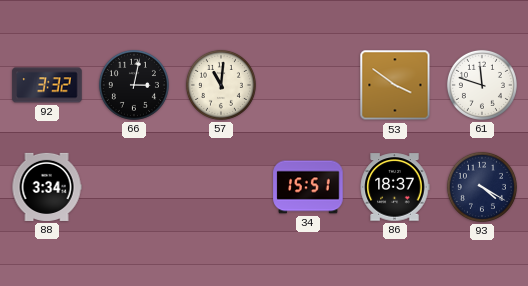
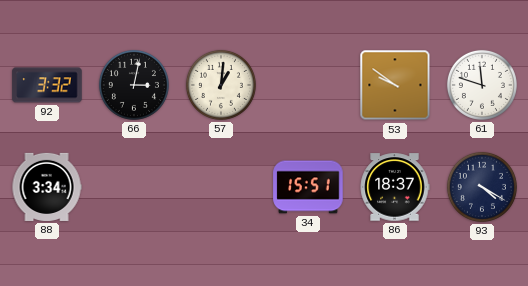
57: 11:01 -> 1:01
53: 3:51 -> 9:51
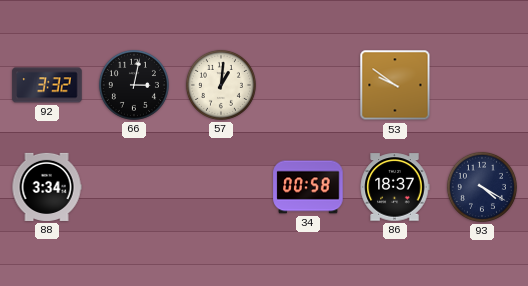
61: 11:48 -> none
34: 15:51 -> 00:58
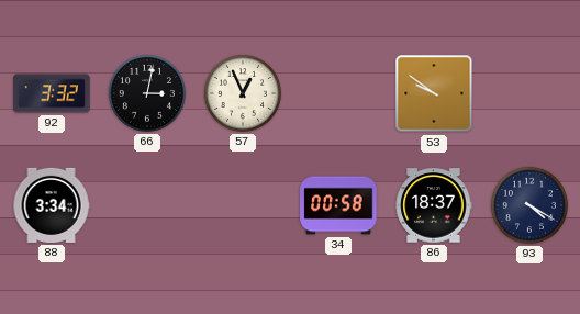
57: 1:01 -> 12:56
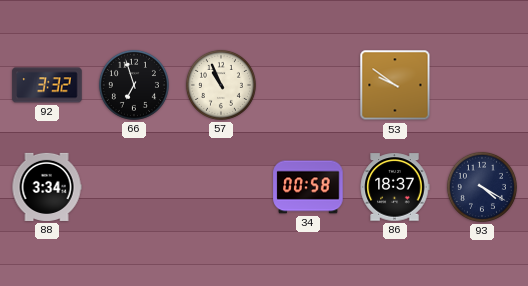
66: 3:02 -> 6:57
57: 12:56 -> 10:56
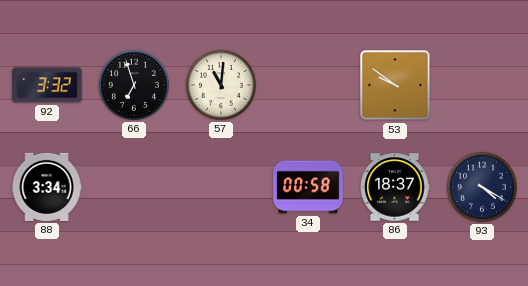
57: 10:56 -> 11:01
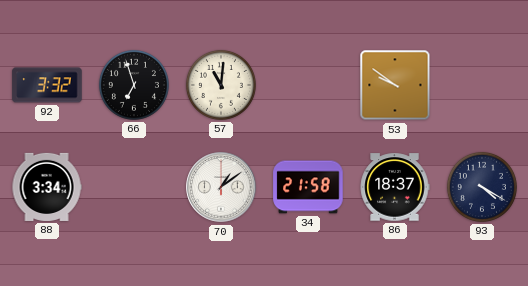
70: none -> 1:09
34: 00:58 -> 21:58
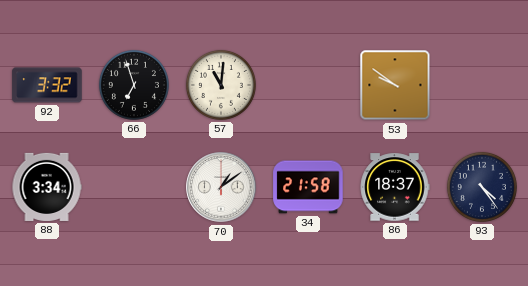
93: 4:20 -> 4:24
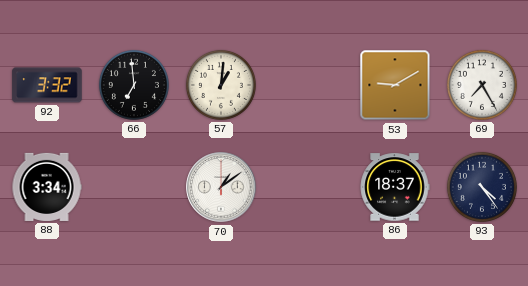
66: 6:57 -> 6:59
57: 11:01 -> 1:01
53: 9:51 -> 9:10
69: none -> 7:25
34: 21:58 -> none
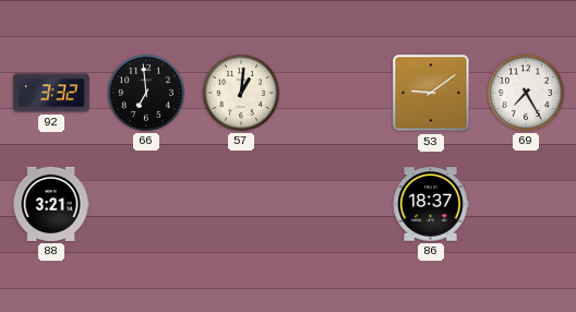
53: 9:10 -> 9:09
88: 3:34 -> 3:21
70: 1:09 -> none
93: 4:24 -> none
